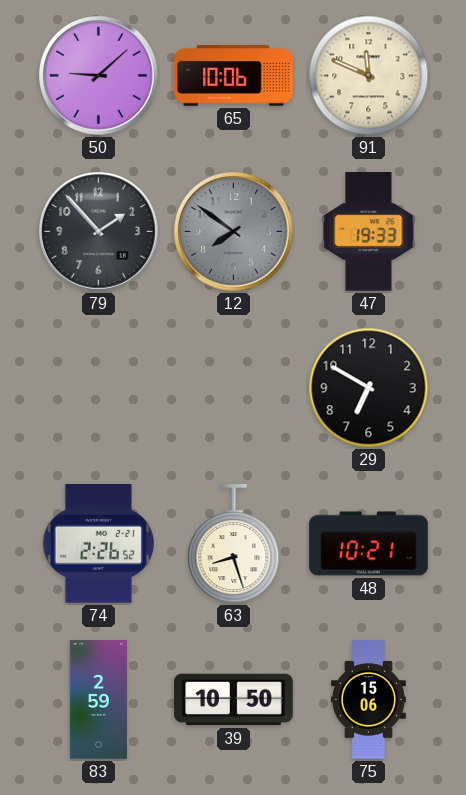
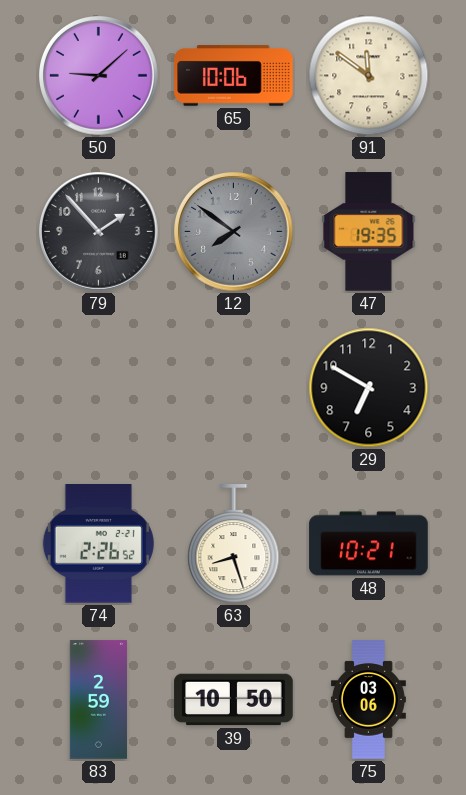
91: 11:49 -> 11:51
47: 19:33 -> 19:35
75: 15:06 -> 03:06
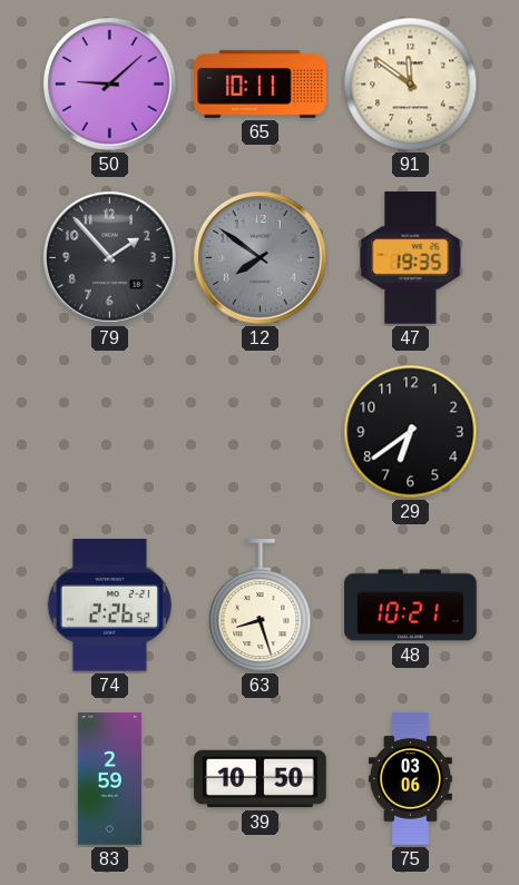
65: 10:06 -> 10:11
29: 6:50 -> 6:39
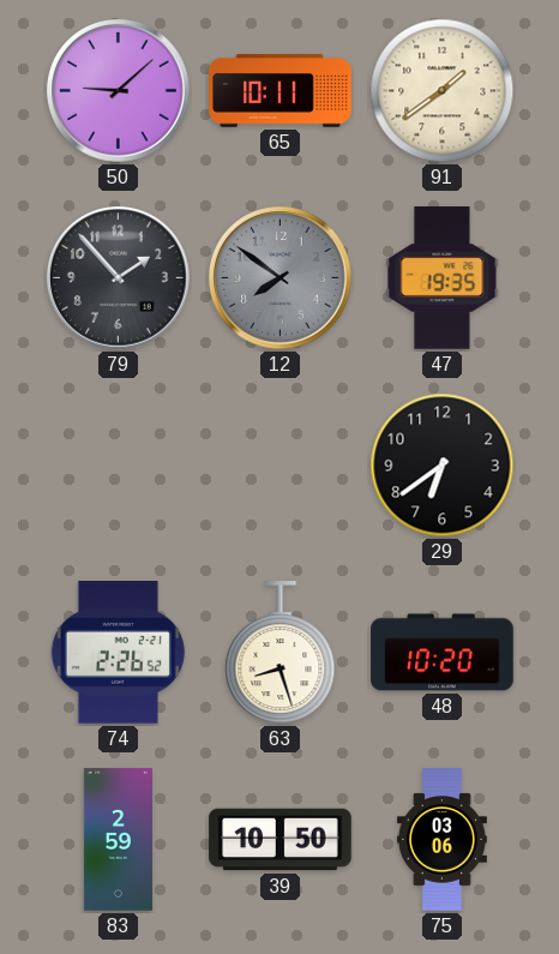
91: 11:51 -> 1:39
48: 10:21 -> 10:20
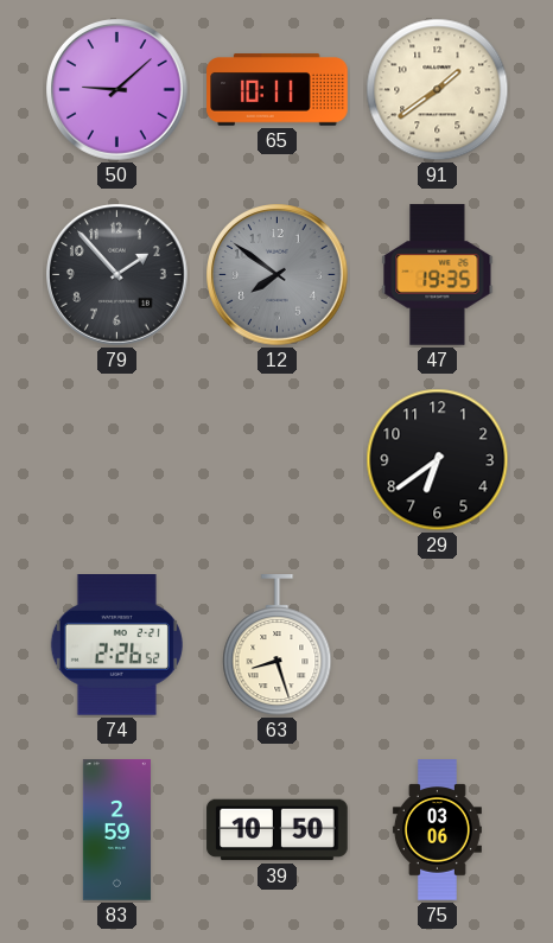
48: 10:20 -> none
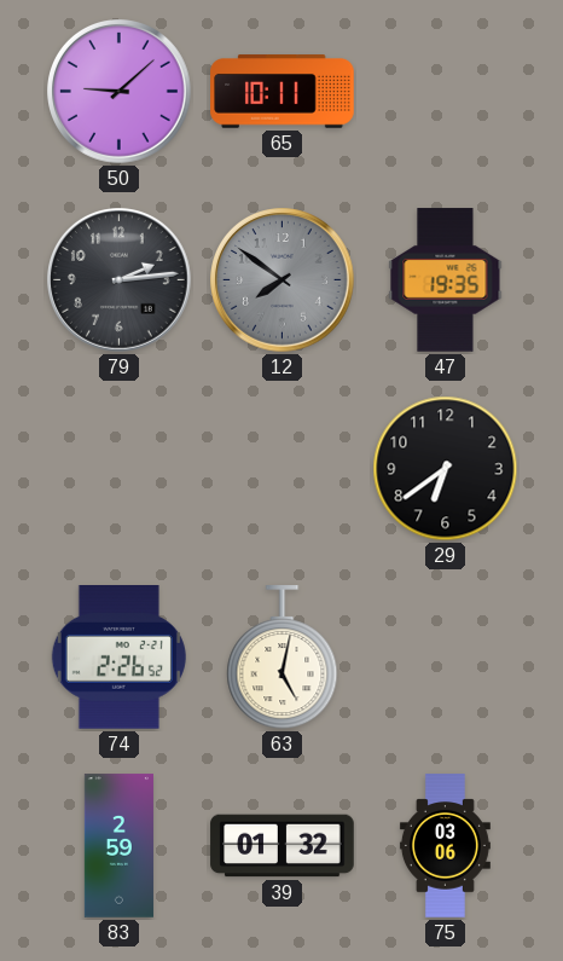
91: 1:39 -> none
79: 1:53 -> 2:14
63: 8:27 -> 5:02
39: 10:50 -> 01:32
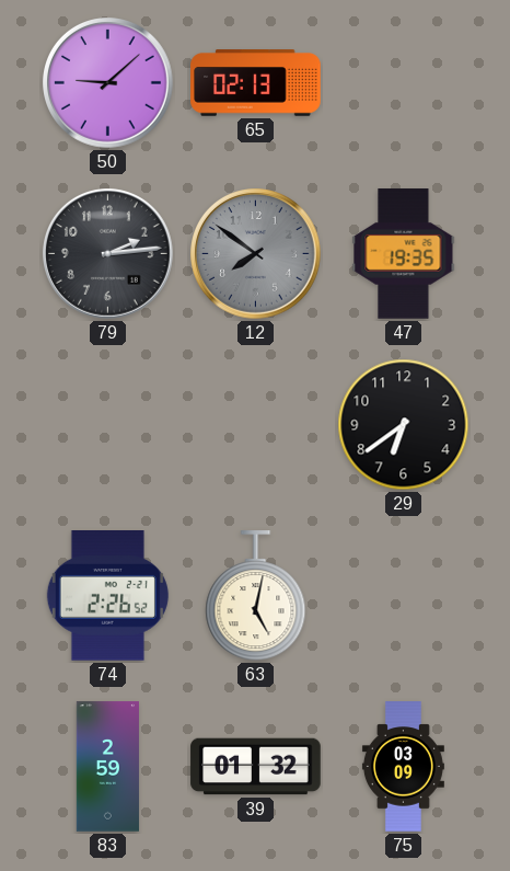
65: 10:11 -> 02:13
75: 03:06 -> 03:09
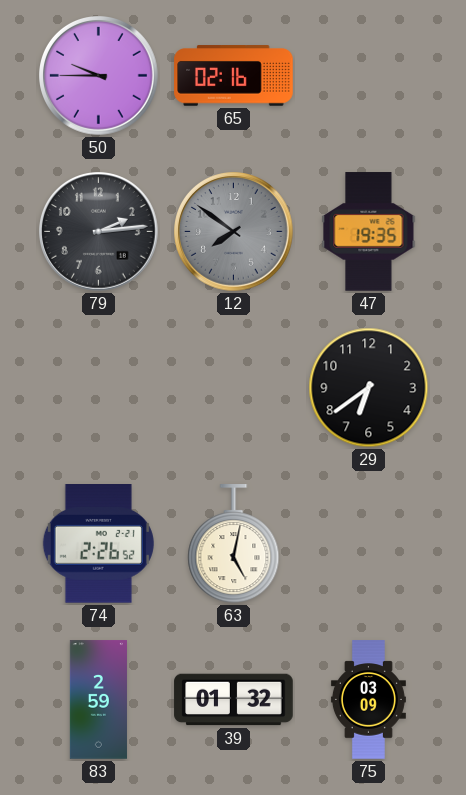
50: 9:08 -> 9:45
65: 02:13 -> 02:16
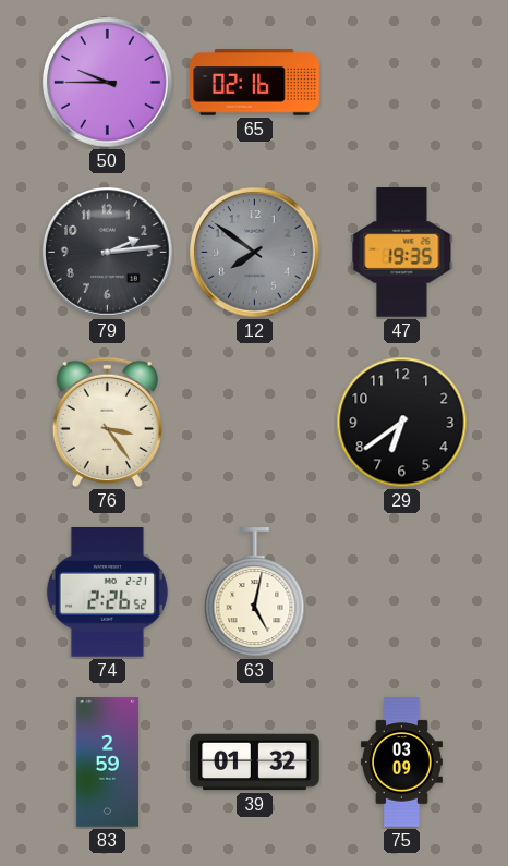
76: none -> 3:24
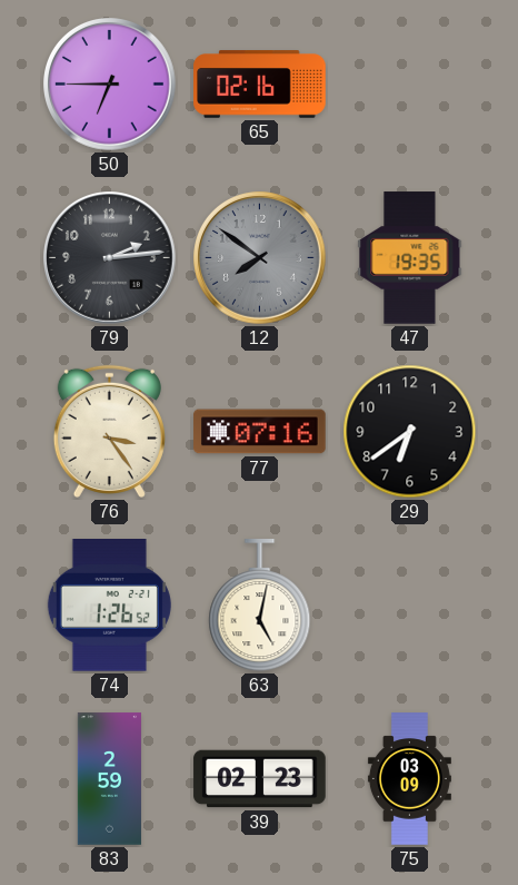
50: 9:45 -> 6:45
77: none -> 07:16
74: 2:26 -> 1:26
39: 01:32 -> 02:23
